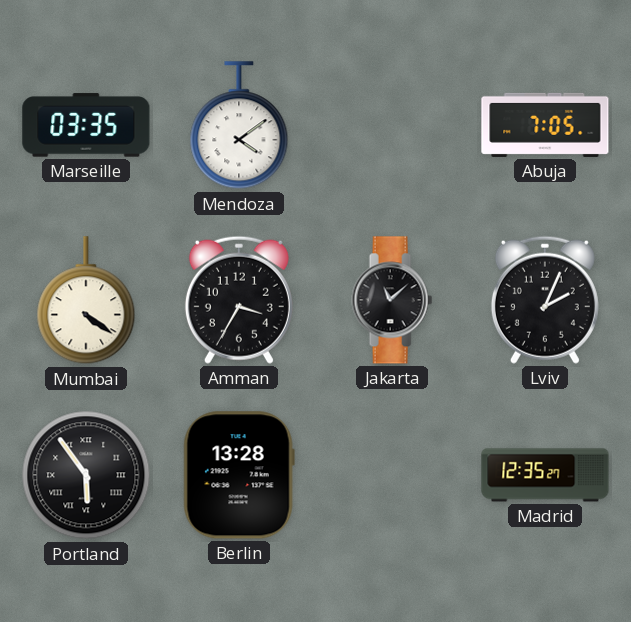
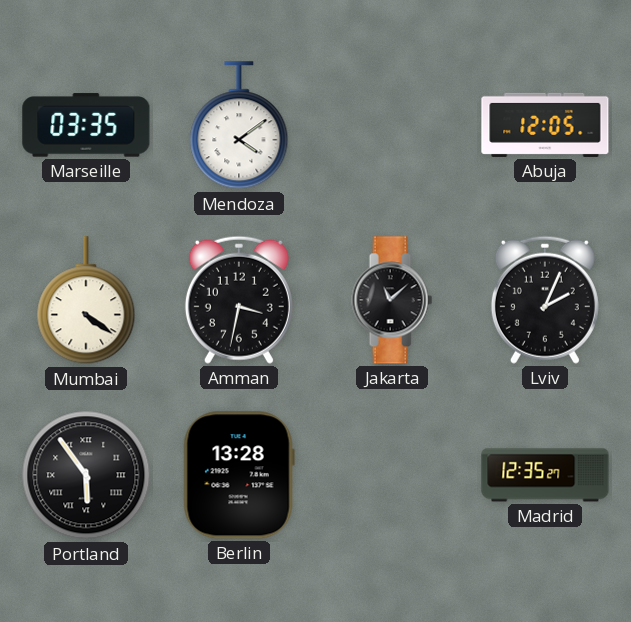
Abuja: 7:05 -> 12:05
Amman: 3:35 -> 3:32
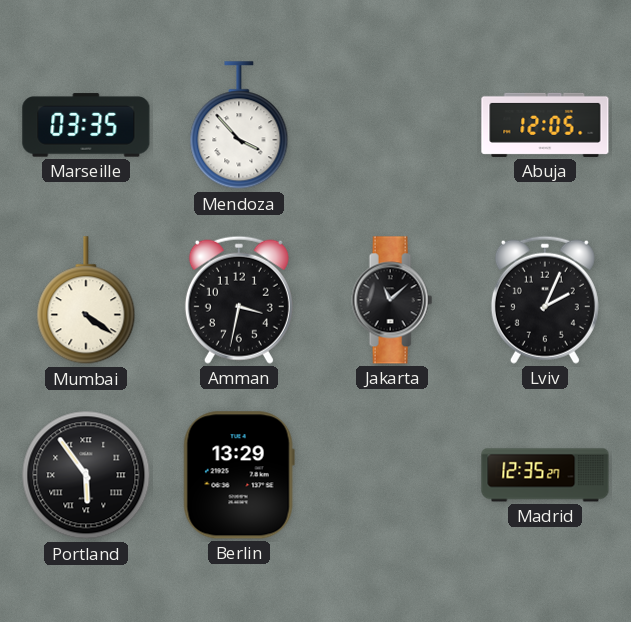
Mendoza: 4:09 -> 3:53
Berlin: 13:28 -> 13:29
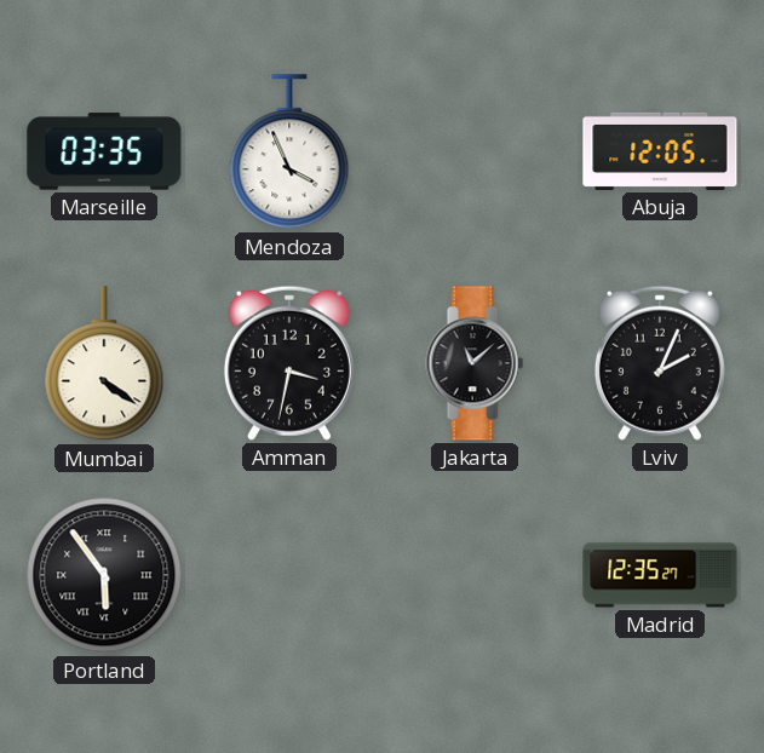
Mendoza: 3:53 -> 3:56
Berlin: 13:29 -> none
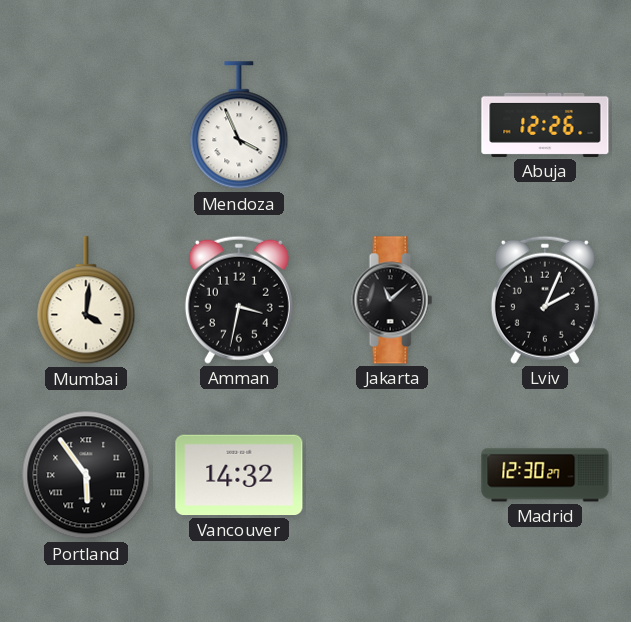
Marseille: 03:35 -> none
Abuja: 12:05 -> 12:26
Mumbai: 4:21 -> 4:01
Vancouver: none -> 14:32
Madrid: 12:35 -> 12:30
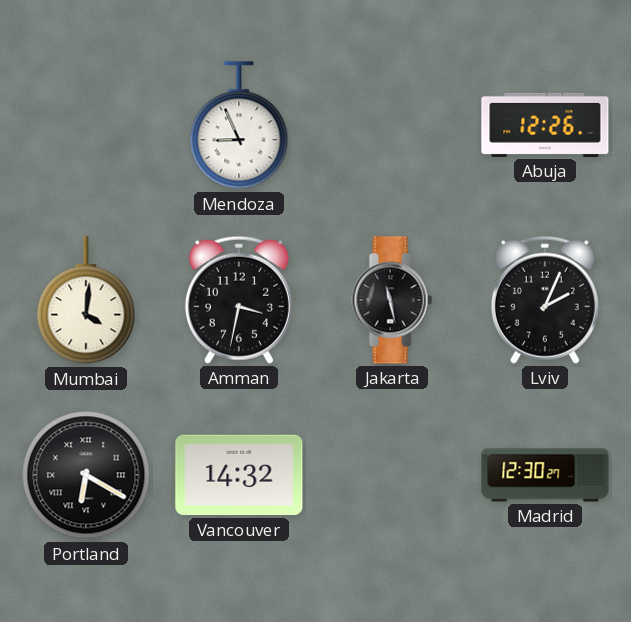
Mendoza: 3:56 -> 8:56
Jakarta: 11:08 -> 11:28
Portland: 5:54 -> 6:20
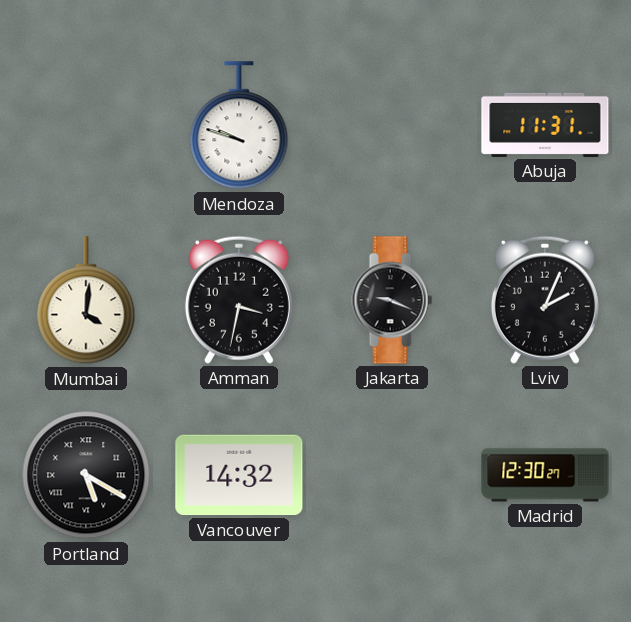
Mendoza: 8:56 -> 9:48
Abuja: 12:26 -> 11:31
Jakarta: 11:28 -> 9:19
Portland: 6:20 -> 5:20
